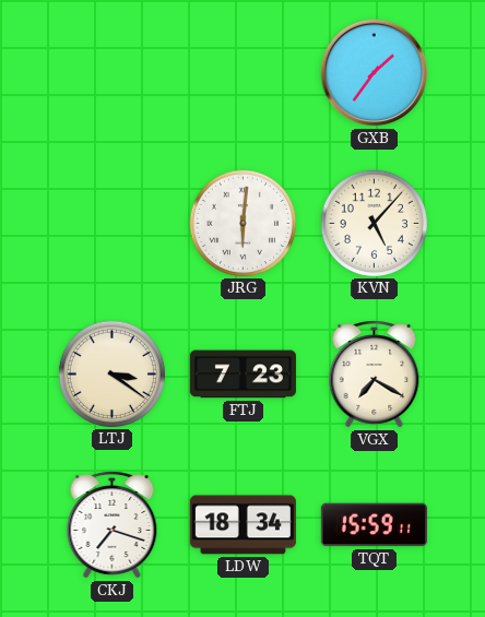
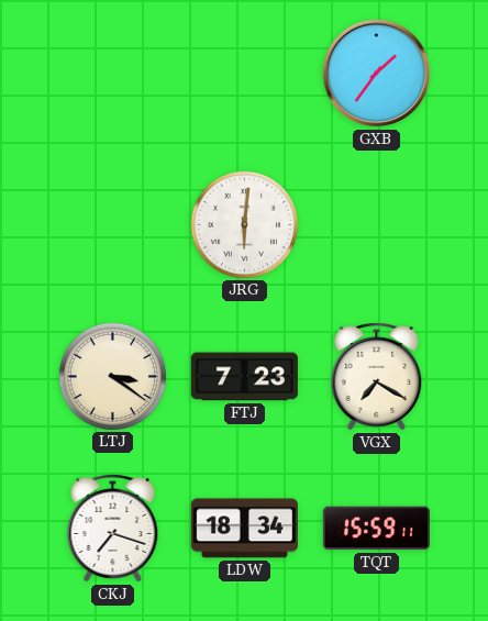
KVN: 5:07 -> none
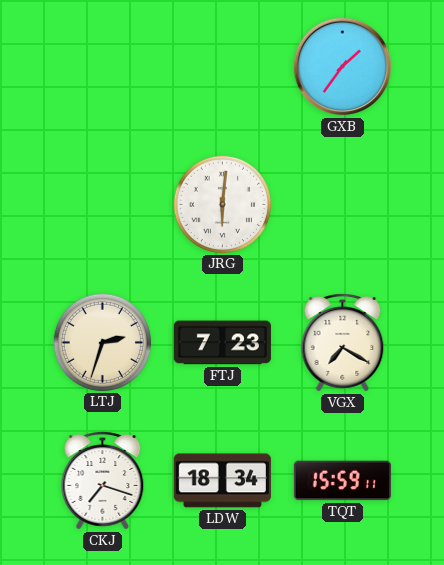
LTJ: 3:21 -> 2:33
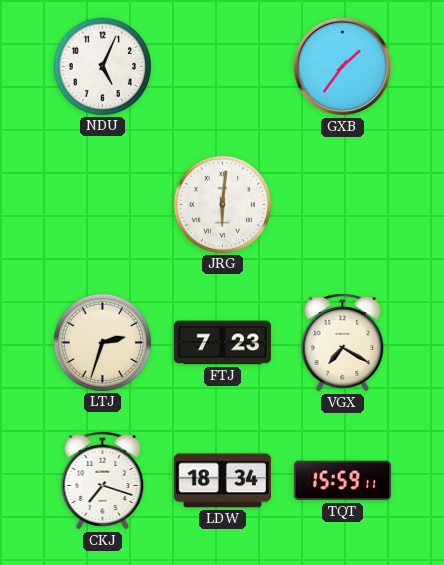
NDU: none -> 5:04
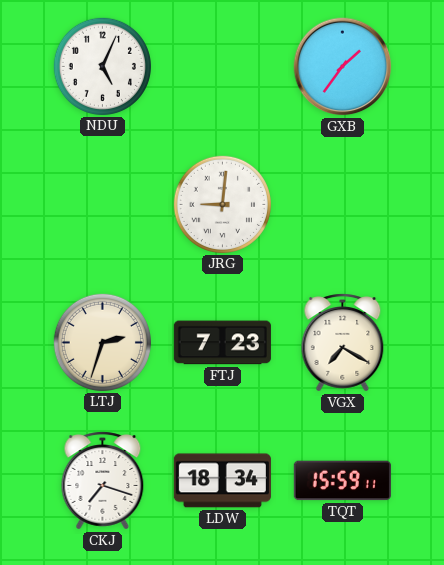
JRG: 6:01 -> 9:01
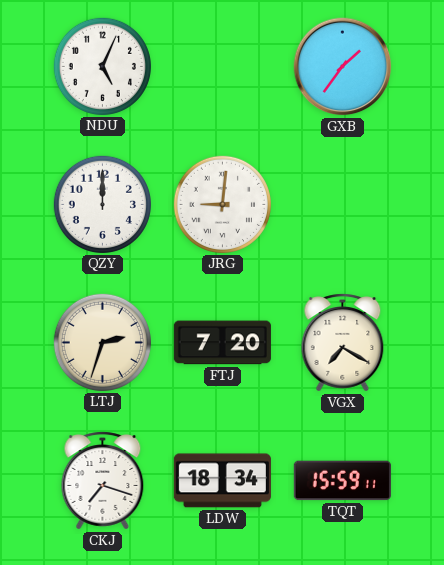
QZY: none -> 12:00
FTJ: 7:23 -> 7:20
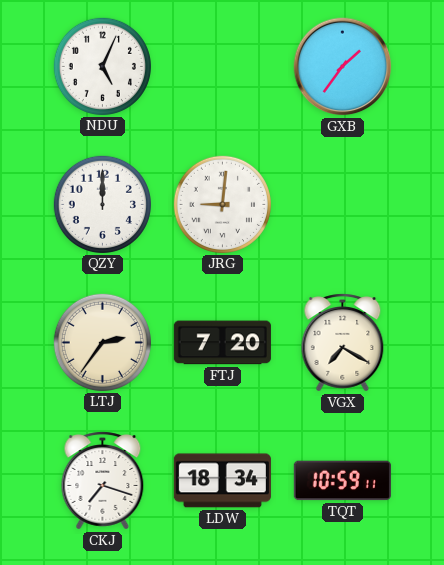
LTJ: 2:33 -> 2:36
TQT: 15:59 -> 10:59
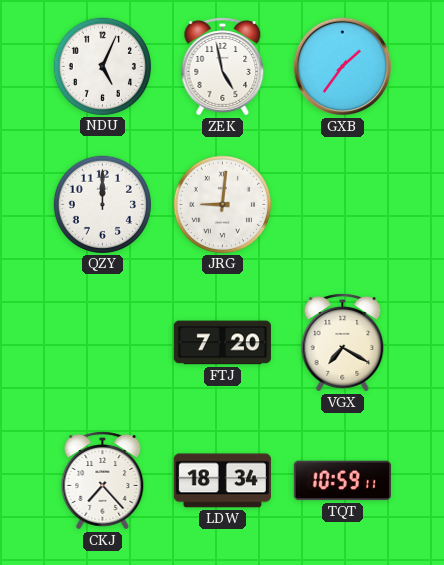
ZEK: none -> 4:58
LTJ: 2:36 -> none
CKJ: 7:18 -> 7:23
